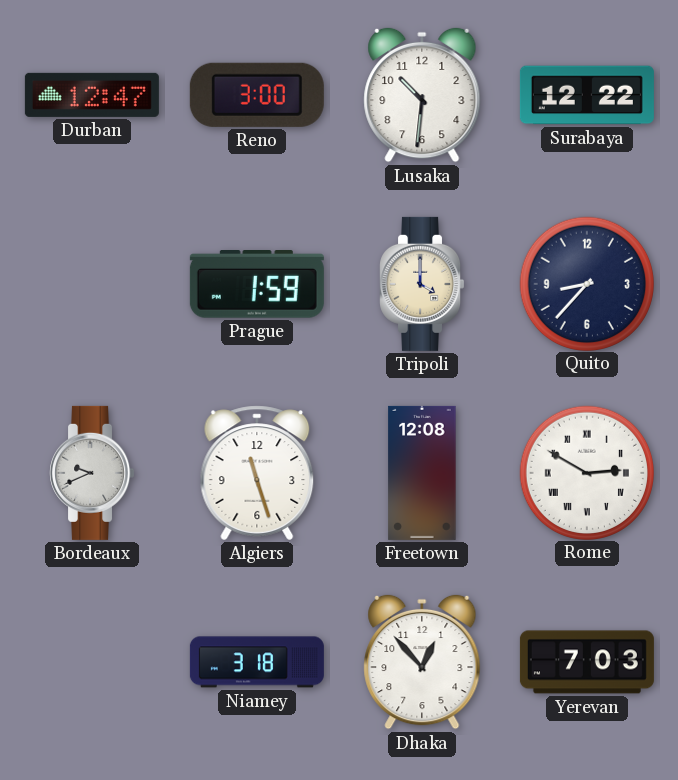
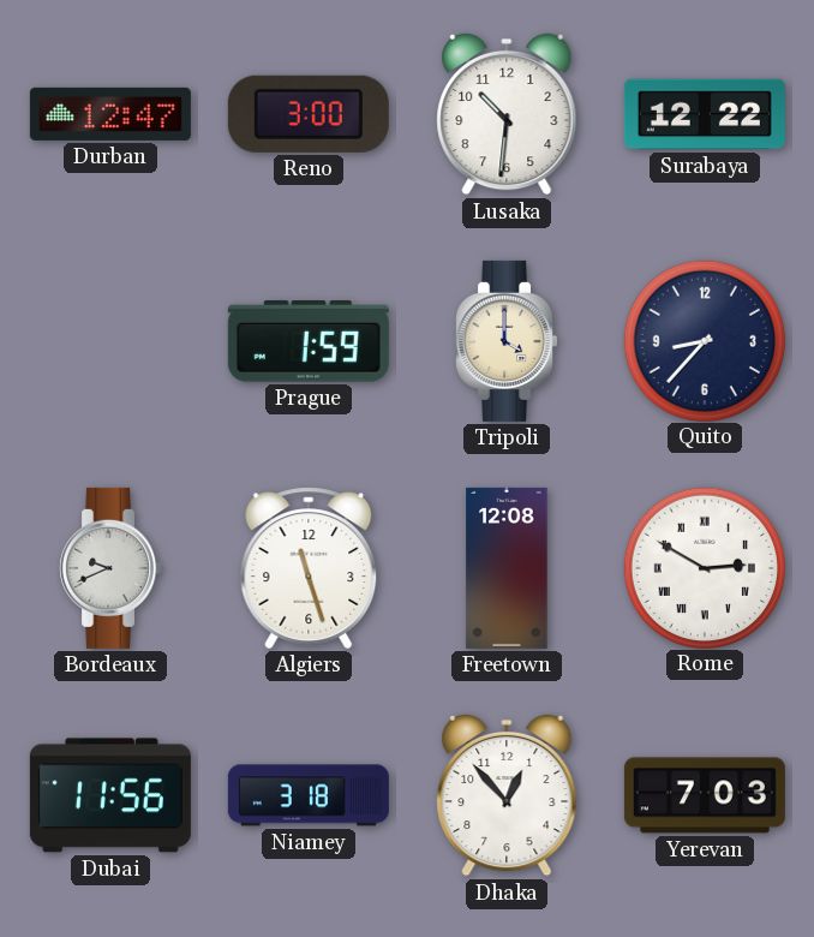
Dubai: none -> 11:56
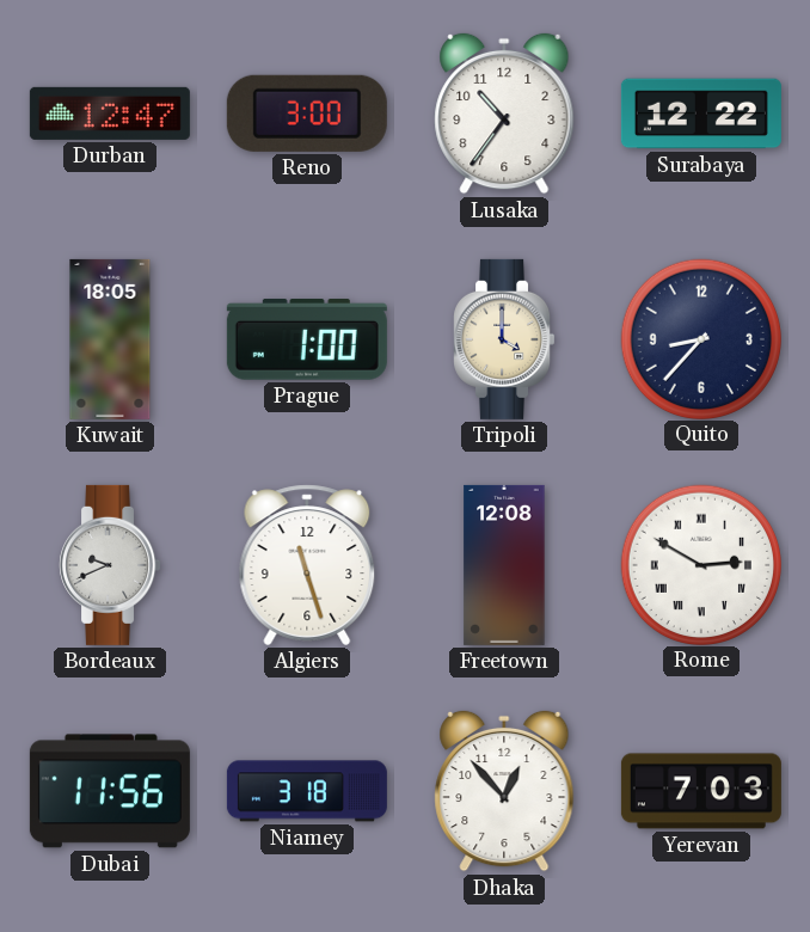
Lusaka: 10:31 -> 10:36
Kuwait: none -> 18:05
Prague: 1:59 -> 1:00
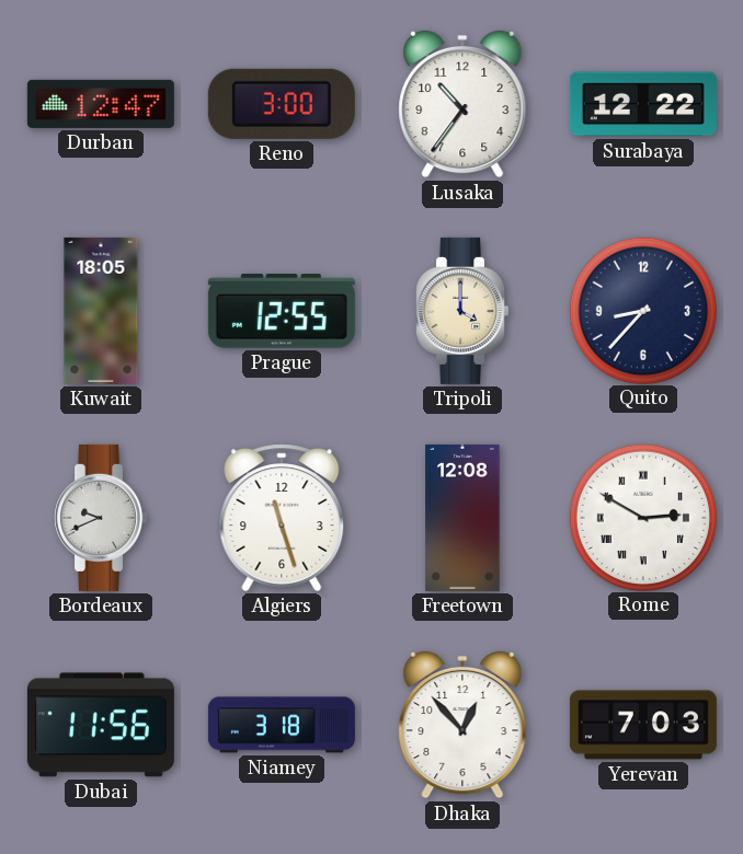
Prague: 1:00 -> 12:55
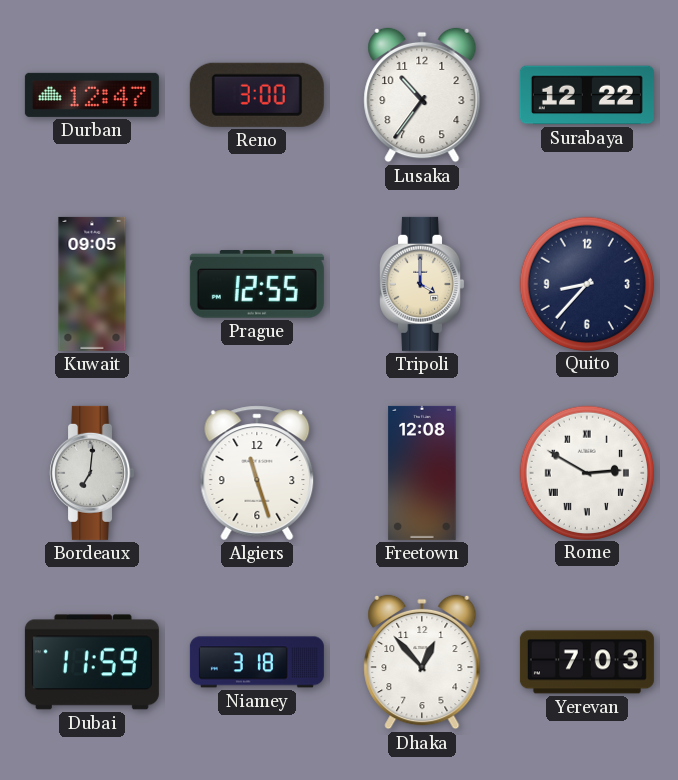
Kuwait: 18:05 -> 09:05
Bordeaux: 9:41 -> 7:01
Dubai: 11:56 -> 11:59
